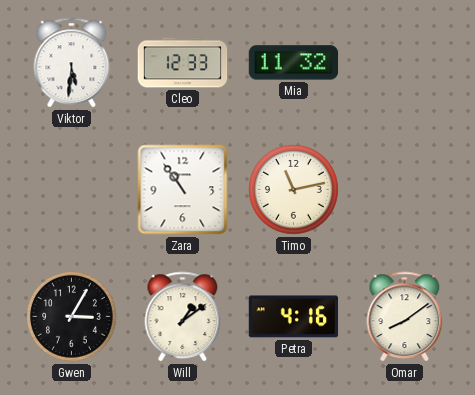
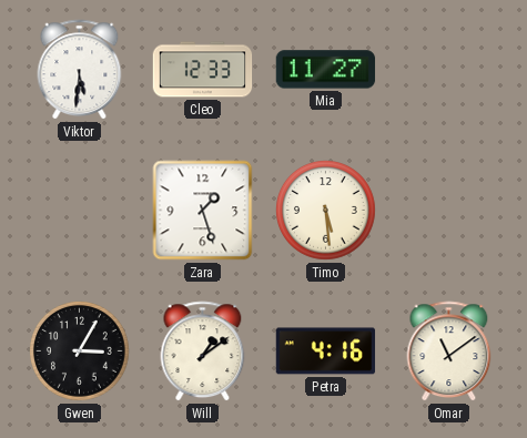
Mia: 11:32 -> 11:27
Zara: 10:54 -> 1:27
Timo: 11:13 -> 5:29
Omar: 8:09 -> 11:09
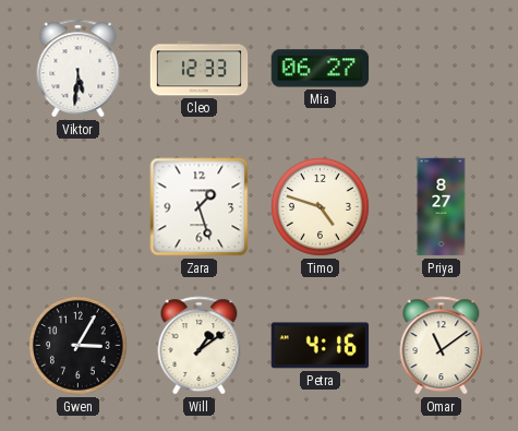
Mia: 11:27 -> 06:27
Timo: 5:29 -> 4:48
Priya: none -> 8:27
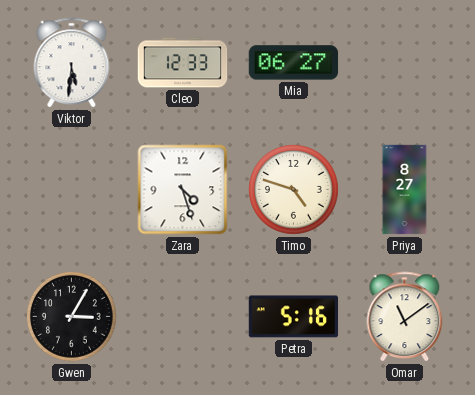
Zara: 1:27 -> 4:27
Will: 1:09 -> none
Petra: 4:16 -> 5:16
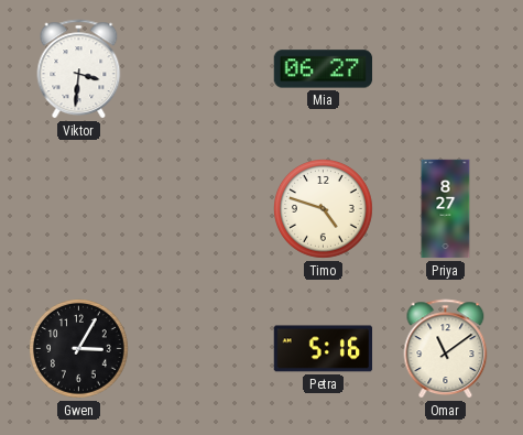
Viktor: 5:31 -> 3:31
Cleo: 12:33 -> none
Zara: 4:27 -> none
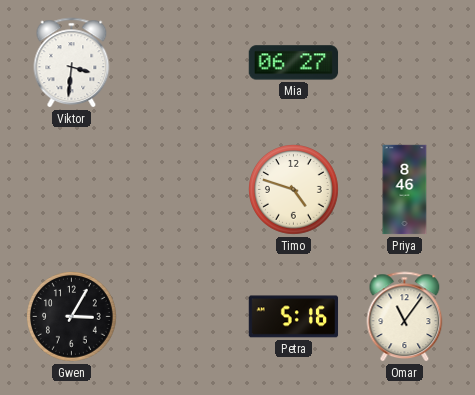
Priya: 8:27 -> 8:46
Omar: 11:09 -> 11:06
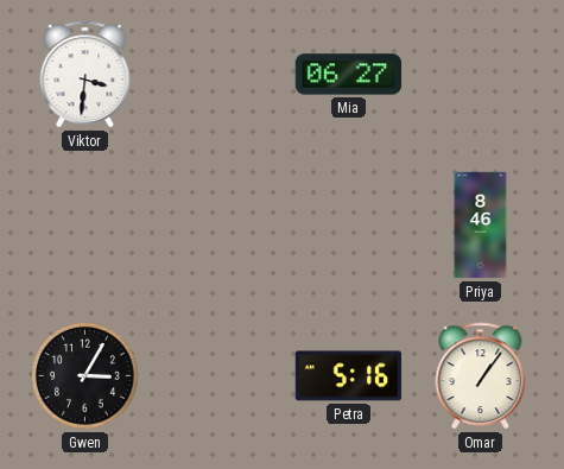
Timo: 4:48 -> none
Omar: 11:06 -> 1:06
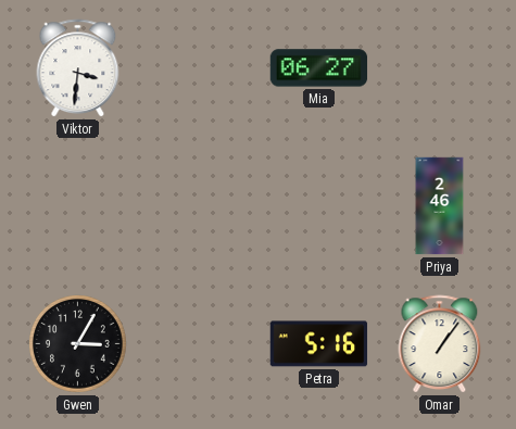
Priya: 8:46 -> 2:46
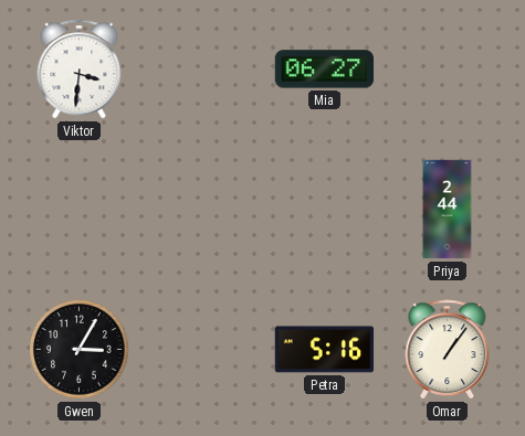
Priya: 2:46 -> 2:44
